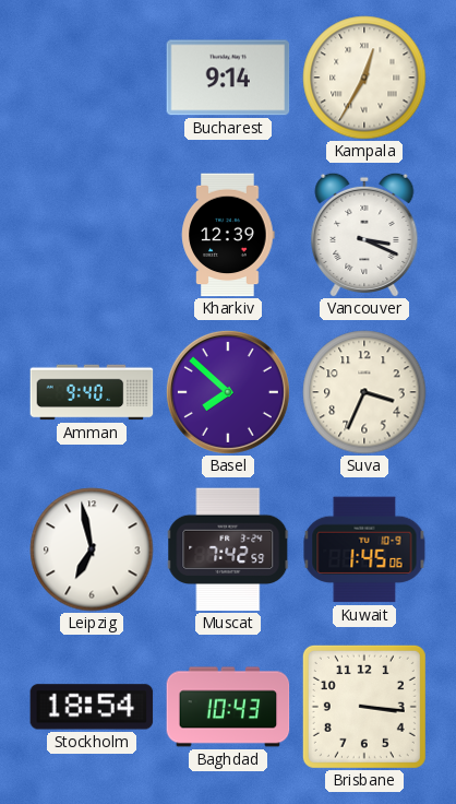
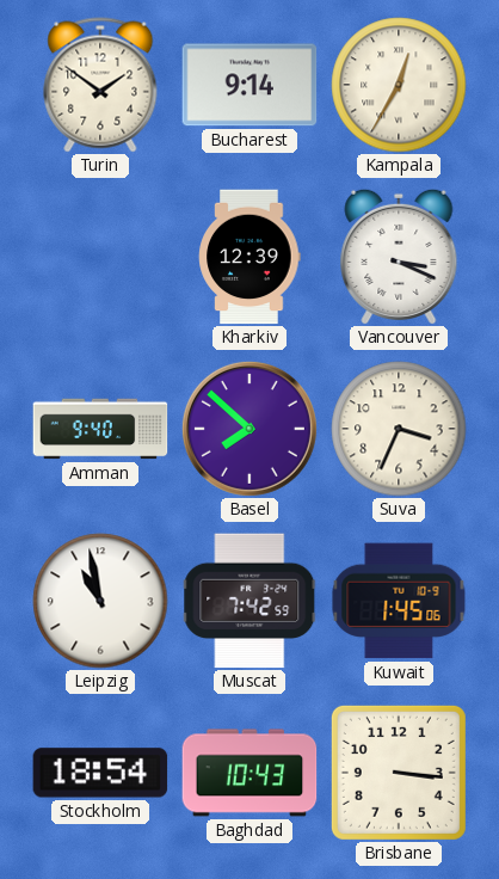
Turin: none -> 1:51
Leipzig: 6:58 -> 10:58
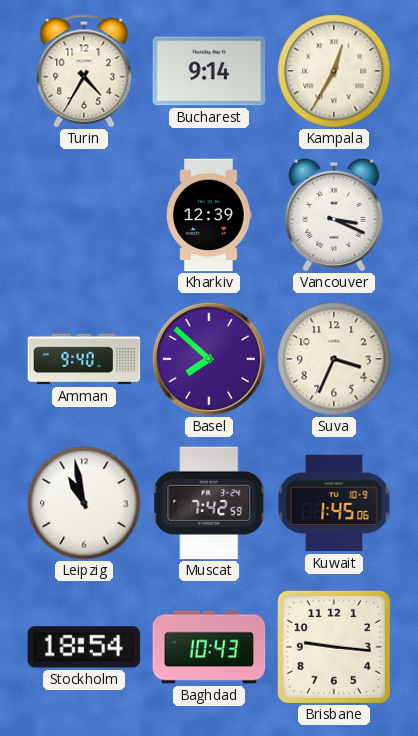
Turin: 1:51 -> 4:35
Brisbane: 3:16 -> 9:16
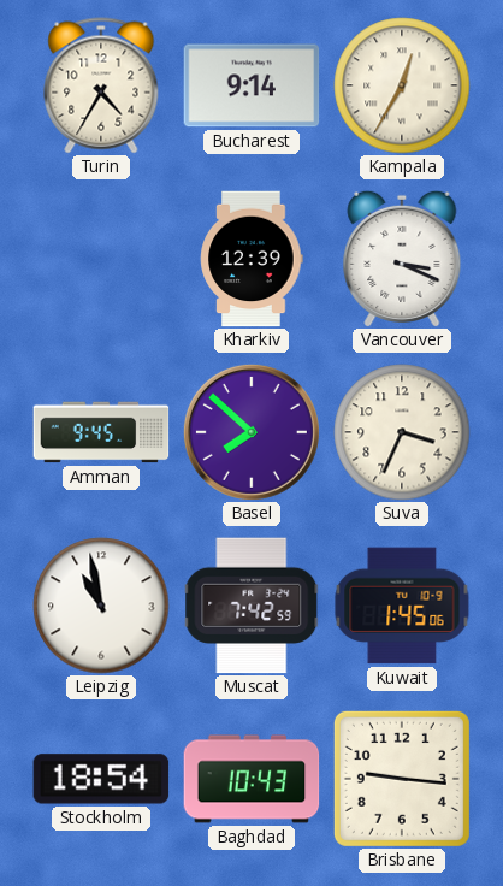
Amman: 9:40 -> 9:45
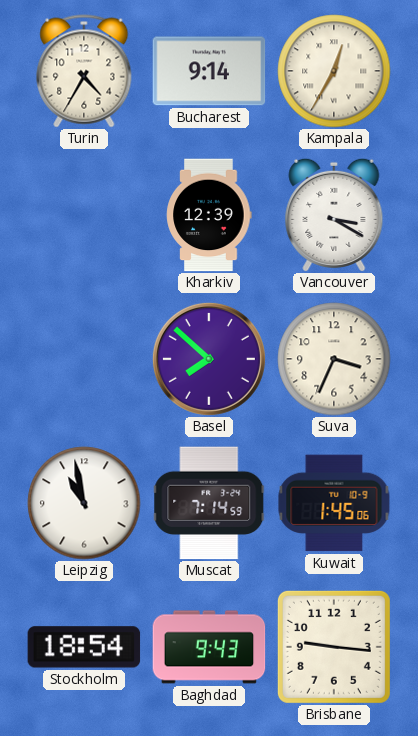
Vancouver: 3:19 -> 3:20
Amman: 9:45 -> none
Muscat: 7:42 -> 7:14
Baghdad: 10:43 -> 9:43
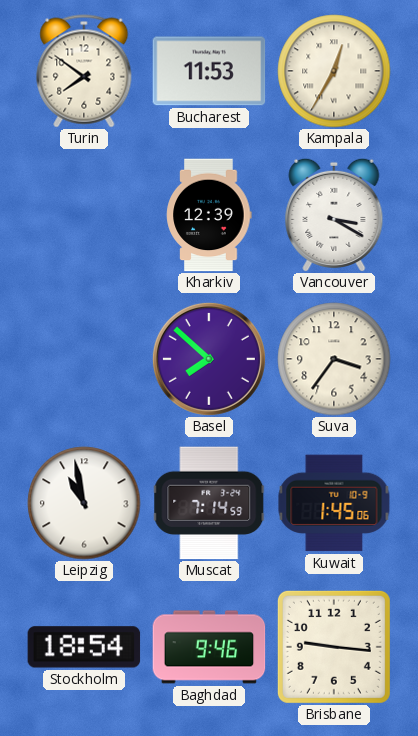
Turin: 4:35 -> 7:51
Bucharest: 9:14 -> 11:53
Suva: 3:34 -> 3:36
Baghdad: 9:43 -> 9:46
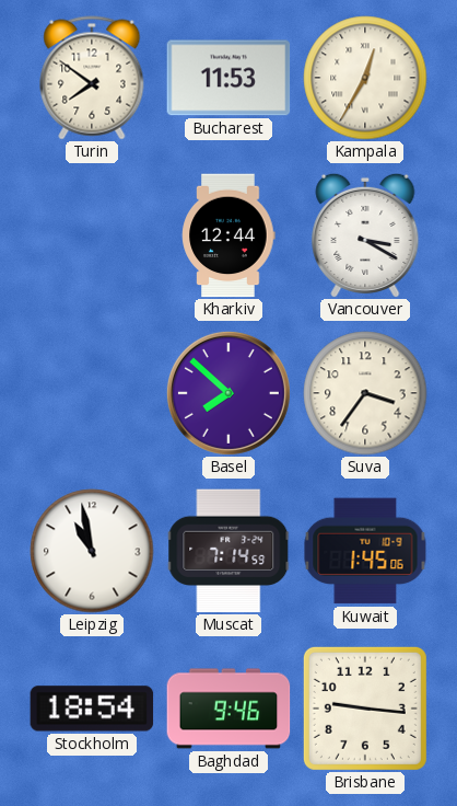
Kharkiv: 12:39 -> 12:44
